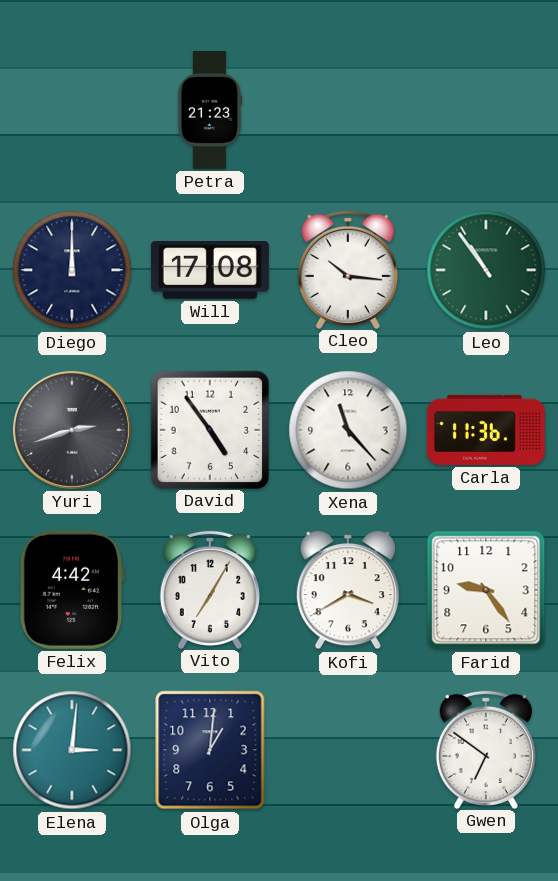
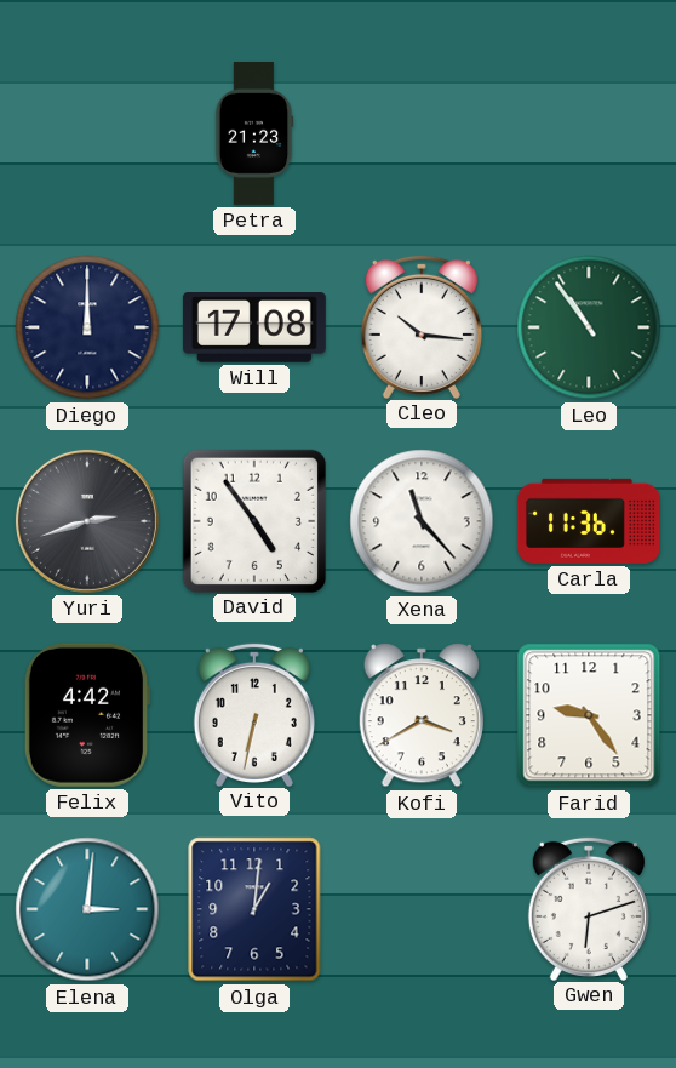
Vito: 7:05 -> 6:32
Gwen: 6:51 -> 6:12
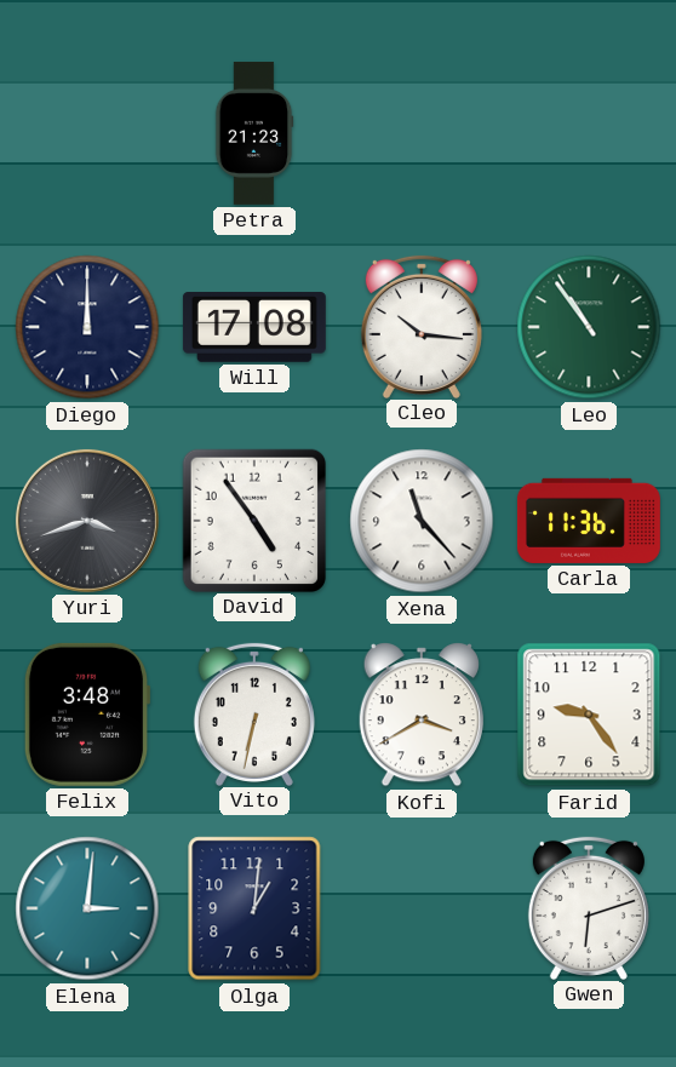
Yuri: 2:42 -> 3:42
Felix: 4:42 -> 3:48
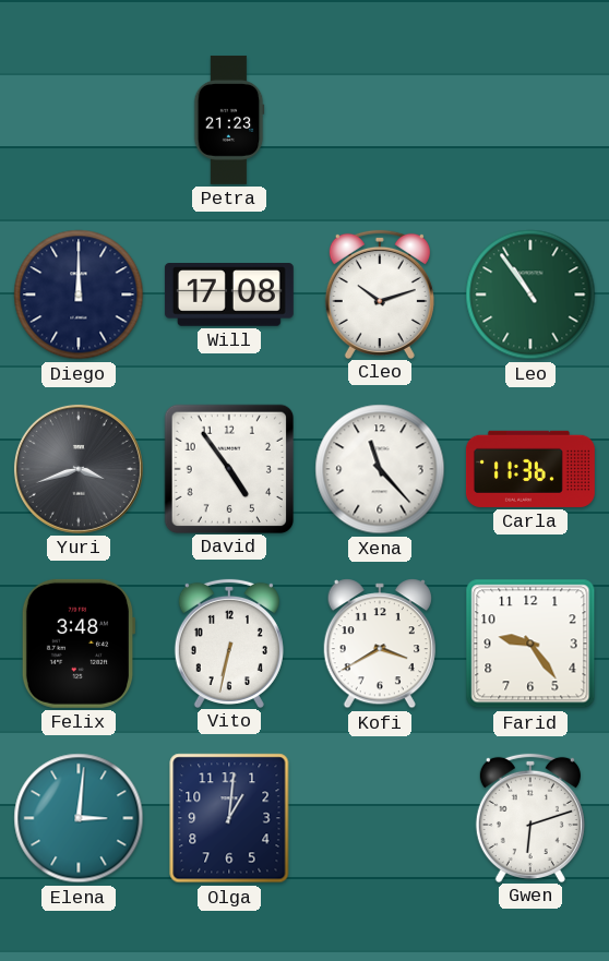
Cleo: 10:16 -> 10:12
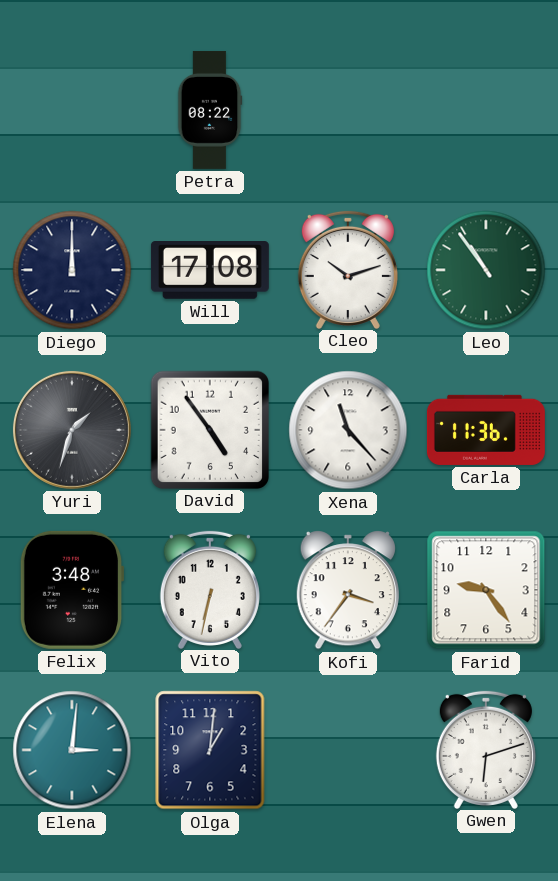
Petra: 21:23 -> 08:22
Yuri: 3:42 -> 1:33
Kofi: 3:40 -> 3:36
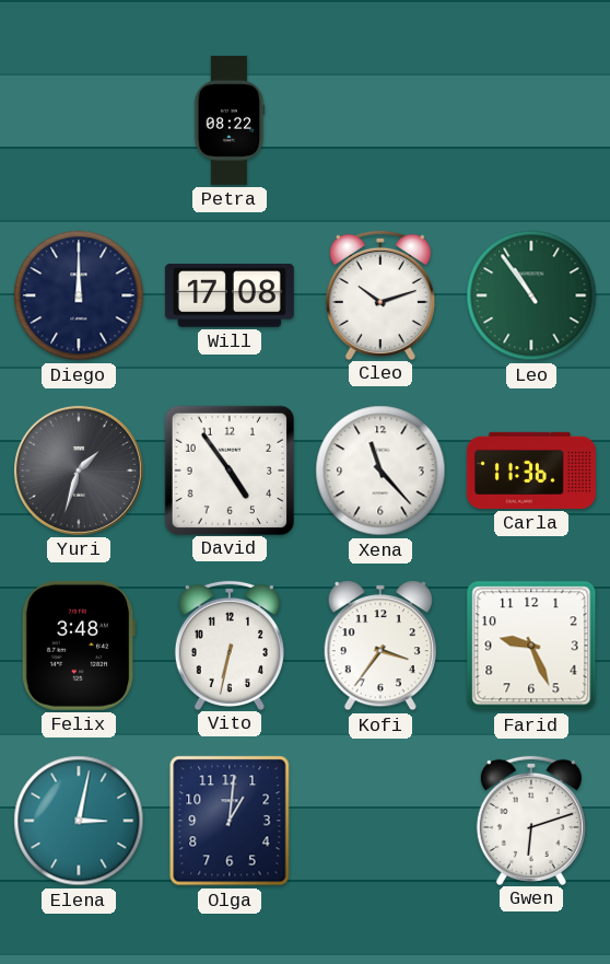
Farid: 9:24 -> 9:26
Elena: 3:01 -> 3:02
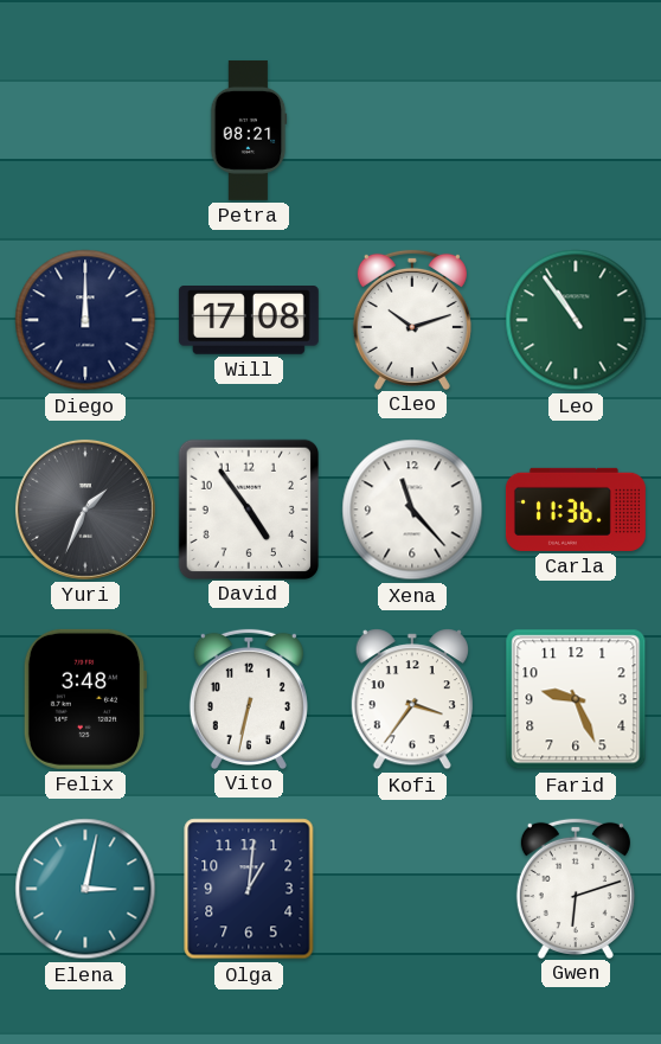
Petra: 08:22 -> 08:21
Yuri: 1:33 -> 1:34
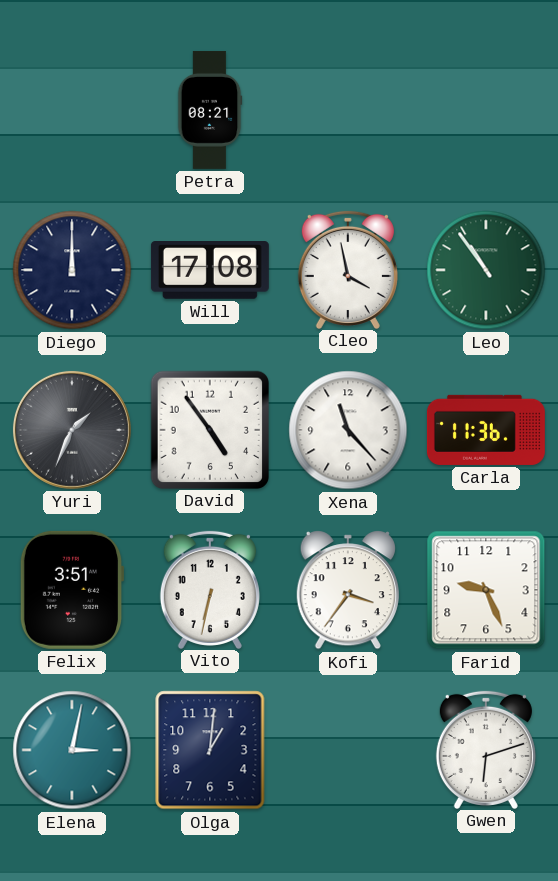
Cleo: 10:12 -> 3:58
Felix: 3:48 -> 3:51
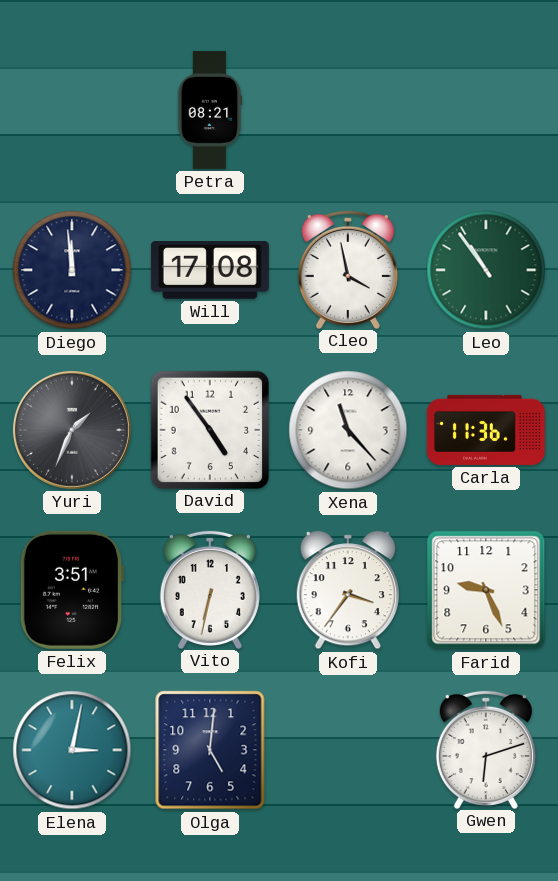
Diego: 12:00 -> 11:59
Olga: 1:01 -> 5:01
